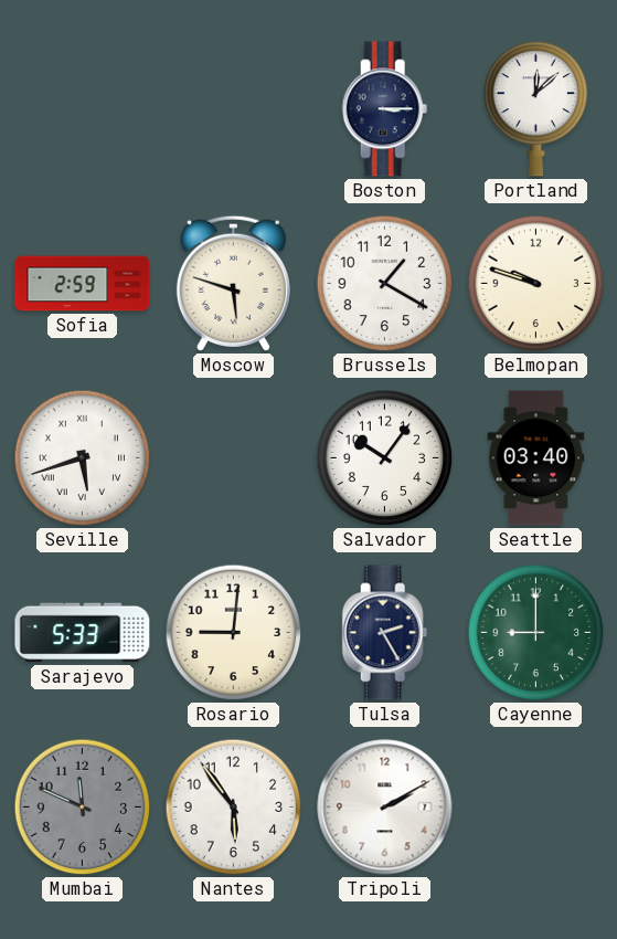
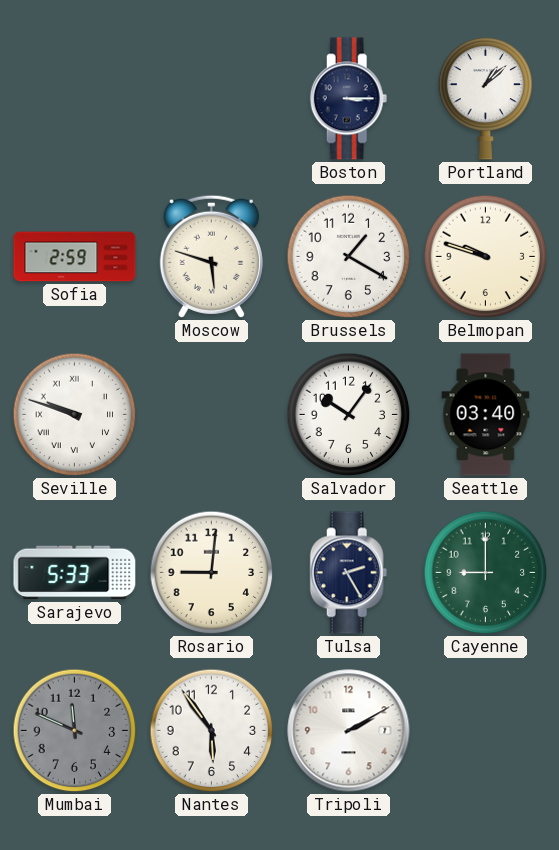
Portland: 12:08 -> 1:08
Seville: 5:42 -> 9:48
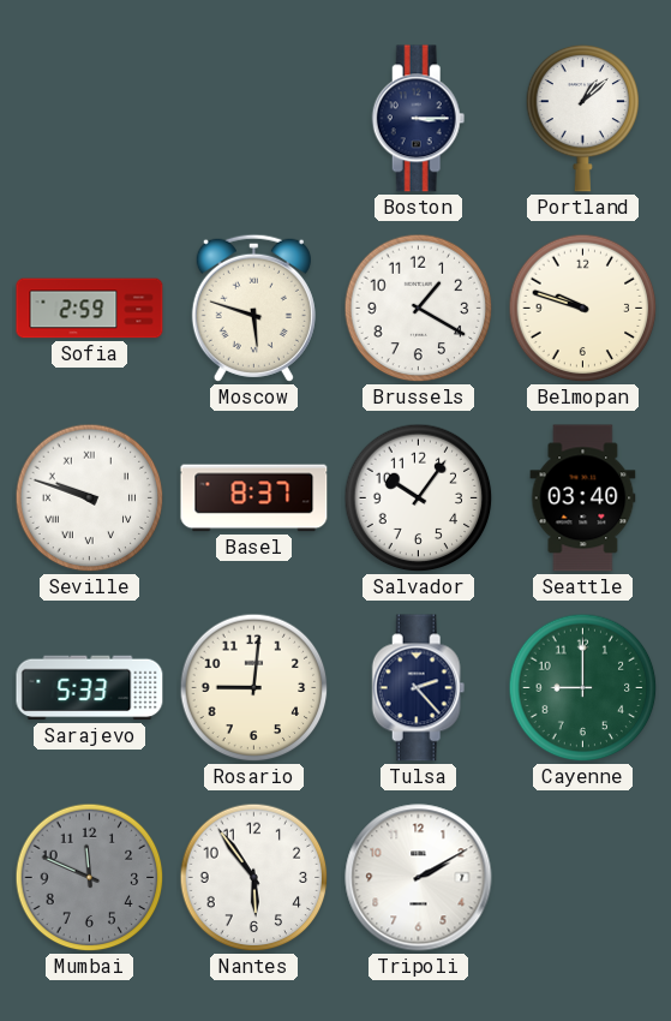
Basel: none -> 8:37
Tulsa: 2:25 -> 2:23
